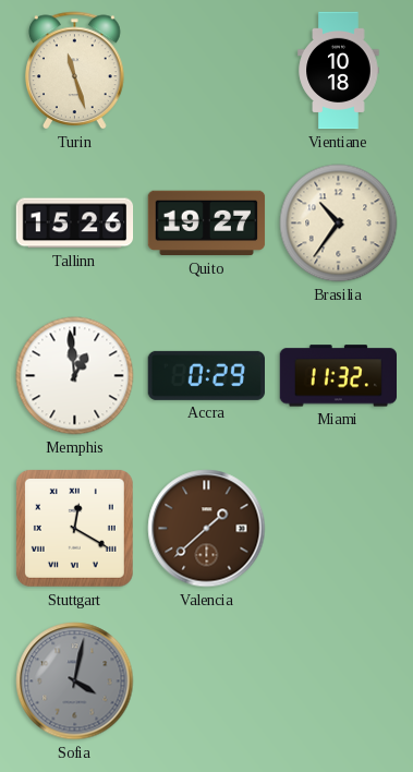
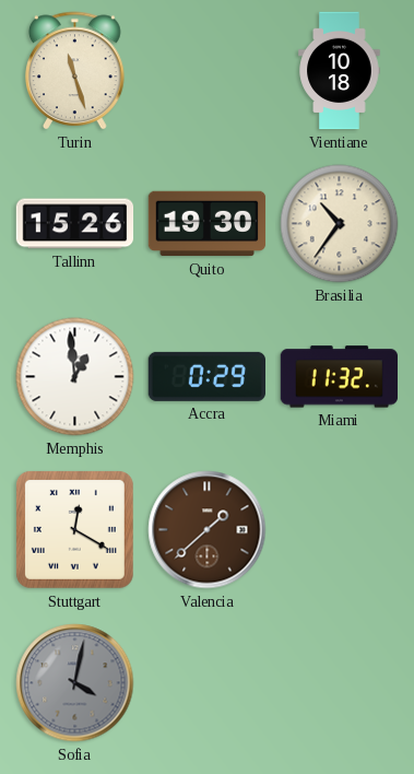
Quito: 19:27 -> 19:30
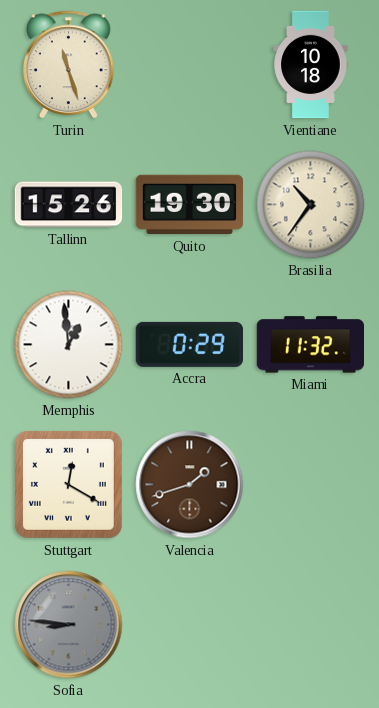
Valencia: 1:38 -> 1:42
Sofia: 4:02 -> 8:46
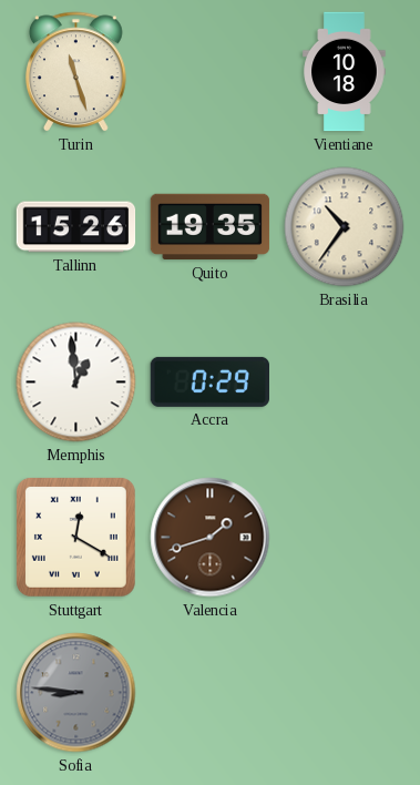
Quito: 19:30 -> 19:35
Miami: 11:32 -> none
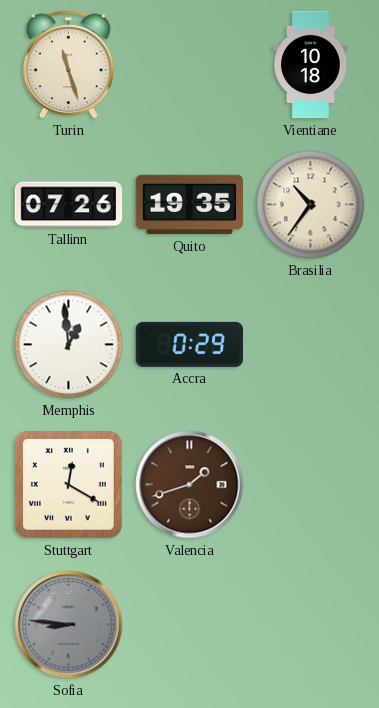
Tallinn: 15:26 -> 07:26
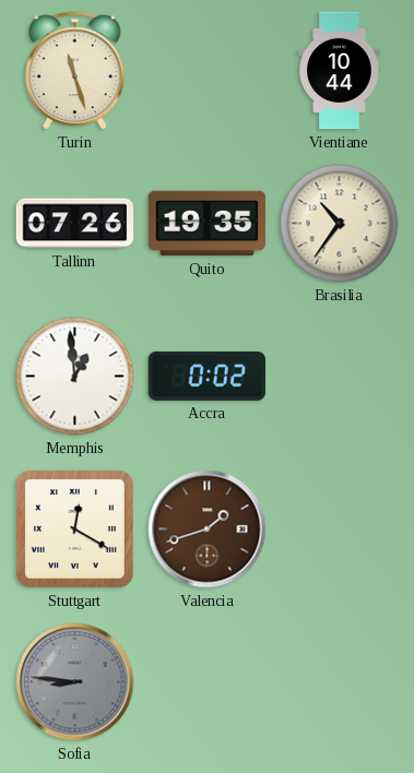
Vientiane: 10:18 -> 10:44
Accra: 0:29 -> 0:02
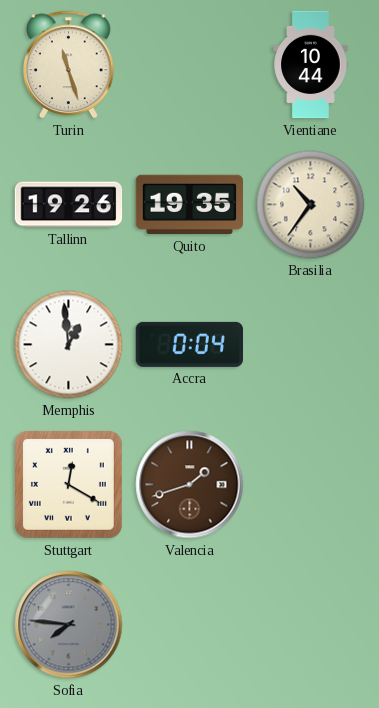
Tallinn: 07:26 -> 19:26
Accra: 0:02 -> 0:04
Sofia: 8:46 -> 7:46
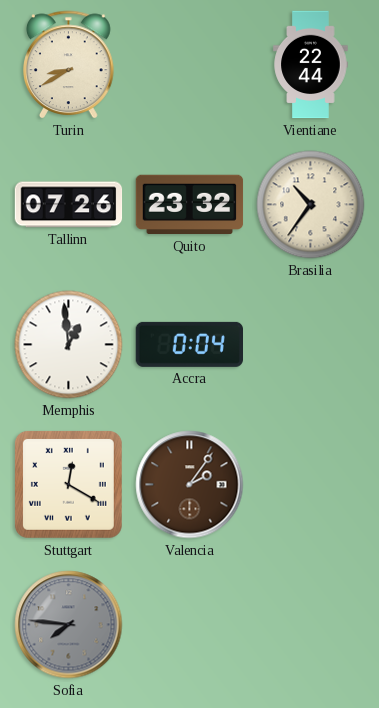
Turin: 11:27 -> 8:40
Vientiane: 10:44 -> 22:44
Tallinn: 19:26 -> 07:26
Quito: 19:35 -> 23:32
Valencia: 1:42 -> 2:06
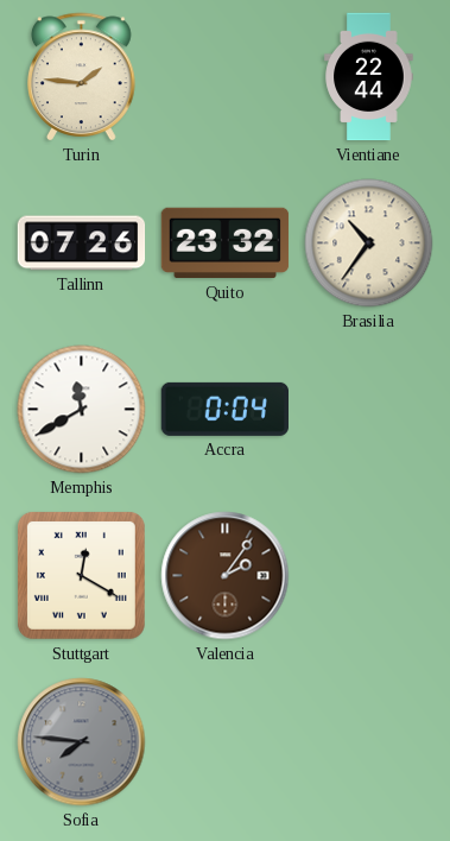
Turin: 8:40 -> 1:46
Memphis: 12:59 -> 11:40
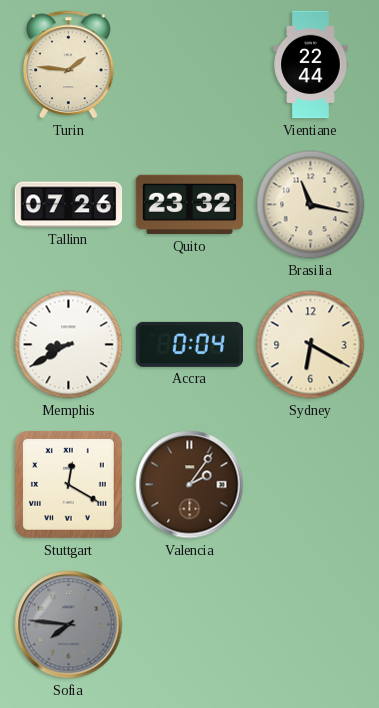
Brasilia: 10:36 -> 11:17
Memphis: 11:40 -> 8:40
Sydney: none -> 6:20
